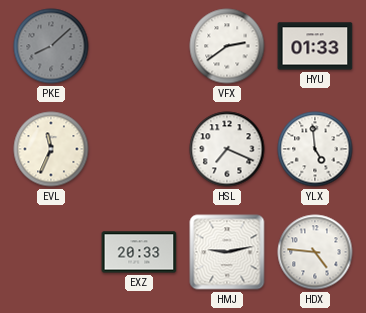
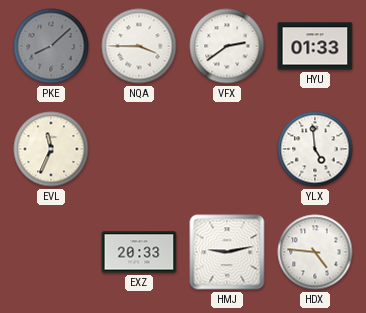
NQA: none -> 3:45
HSL: 7:19 -> none
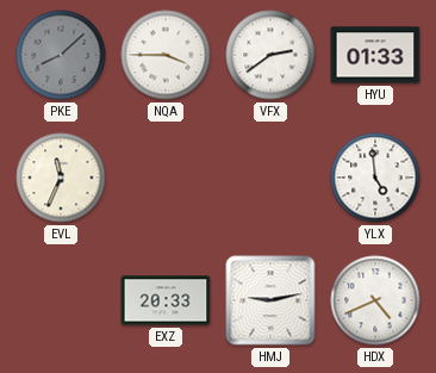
HDX: 4:46 -> 4:41
